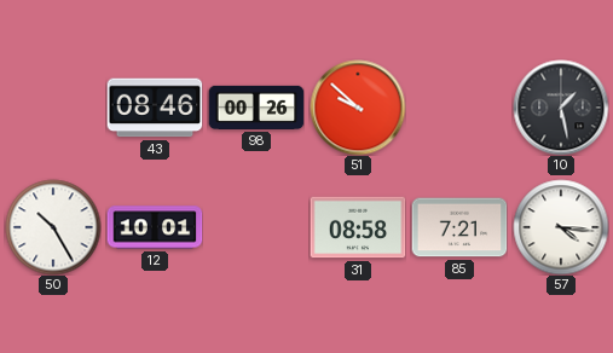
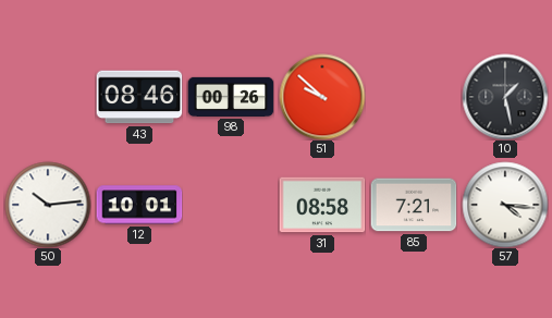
50: 10:25 -> 10:14
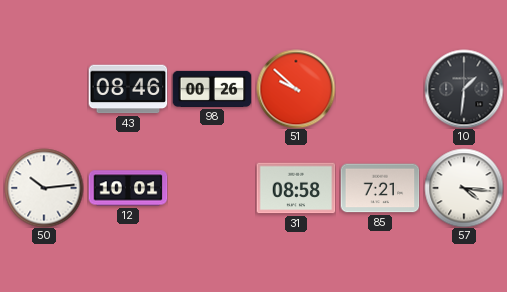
10: 1:28 -> 1:31
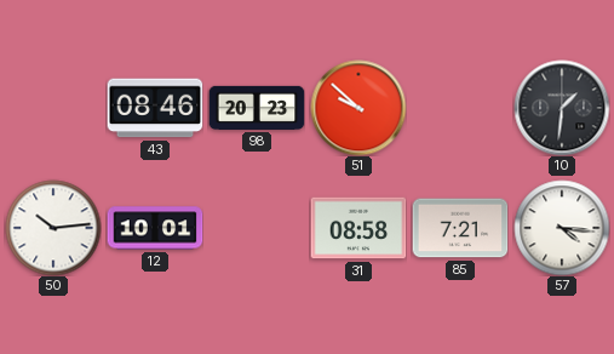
98: 00:26 -> 20:23
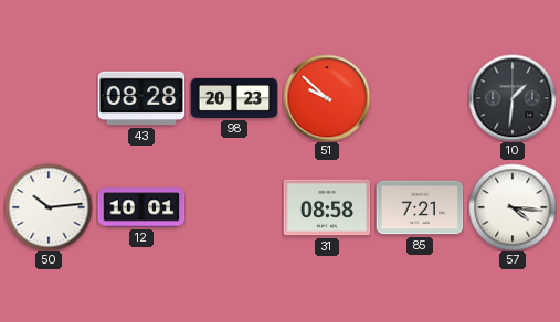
43: 08:46 -> 08:28
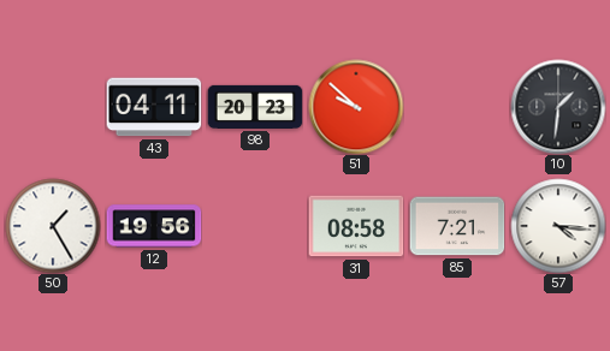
43: 08:28 -> 04:11
50: 10:14 -> 1:25
12: 10:01 -> 19:56
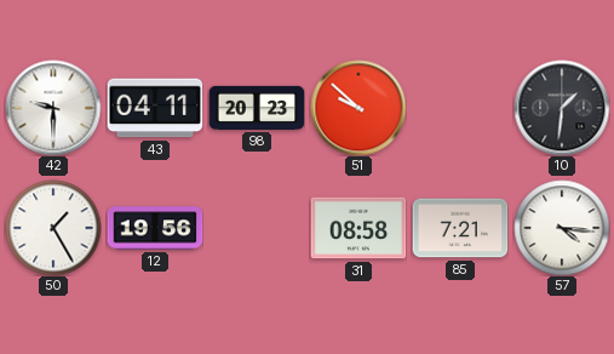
42: none -> 9:30
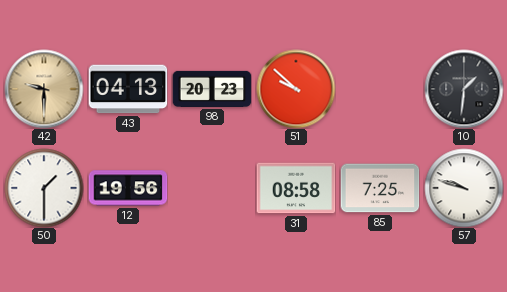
42 dial: white -> champagne
43: 04:11 -> 04:13
50: 1:25 -> 1:30
85: 7:21 -> 7:25
57: 4:16 -> 9:48
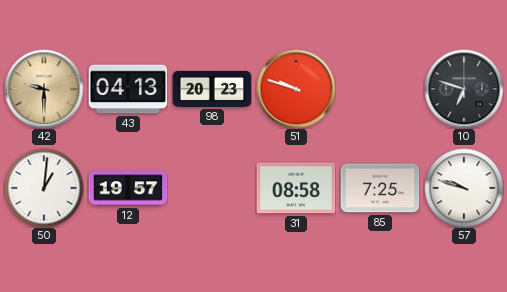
51: 9:52 -> 9:48
10: 1:31 -> 6:48
50: 1:30 -> 1:01
12: 19:56 -> 19:57
